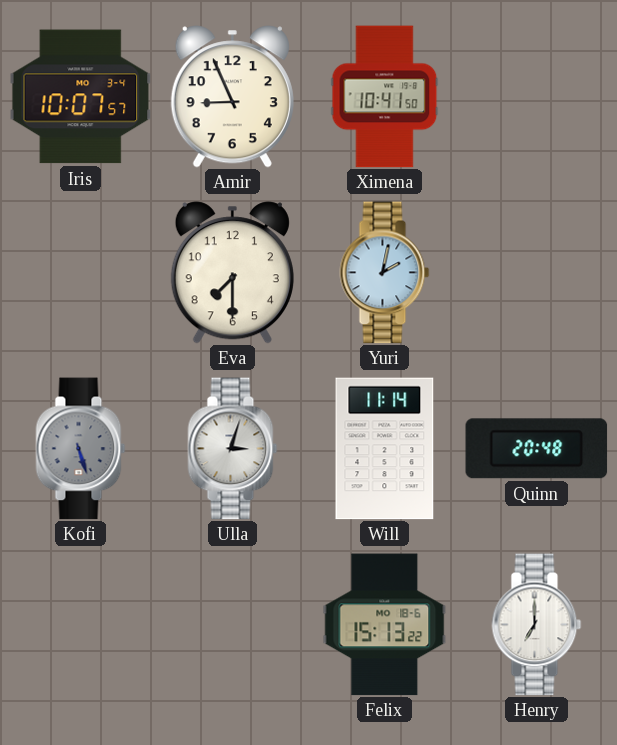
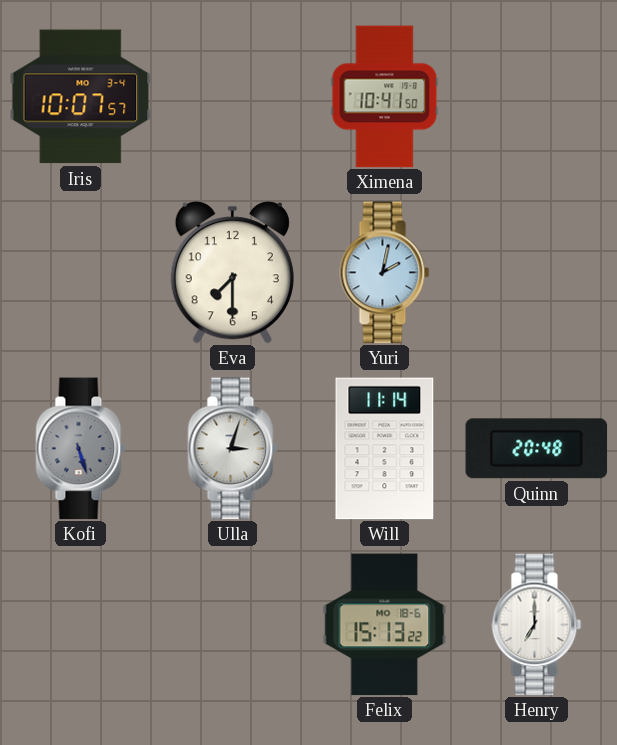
Amir: 8:56 -> none
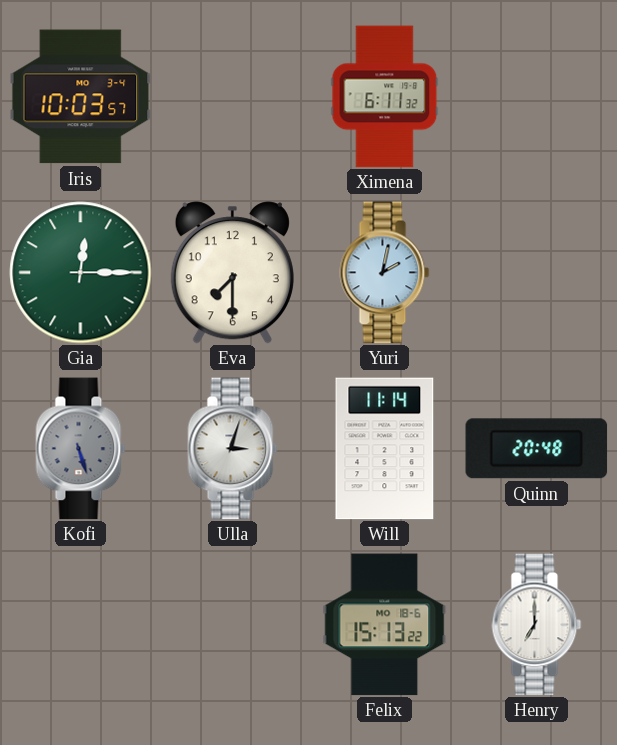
Iris: 10:07 -> 10:03
Ximena: 10:41 -> 6:11
Gia: none -> 12:15
